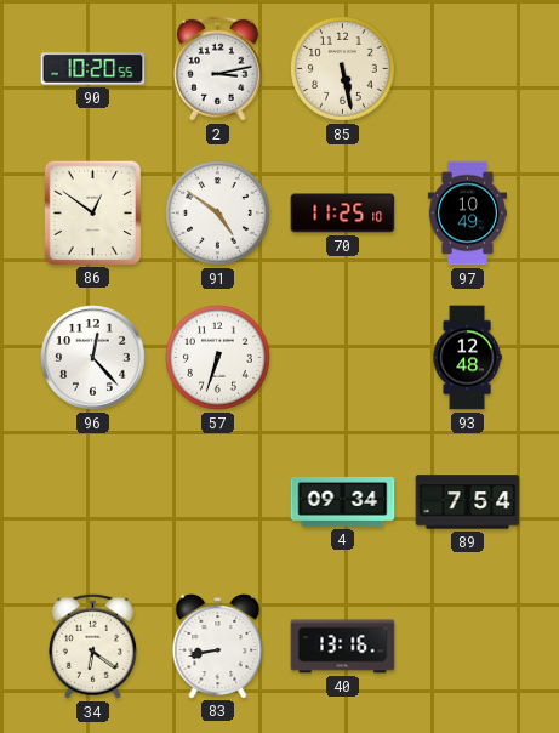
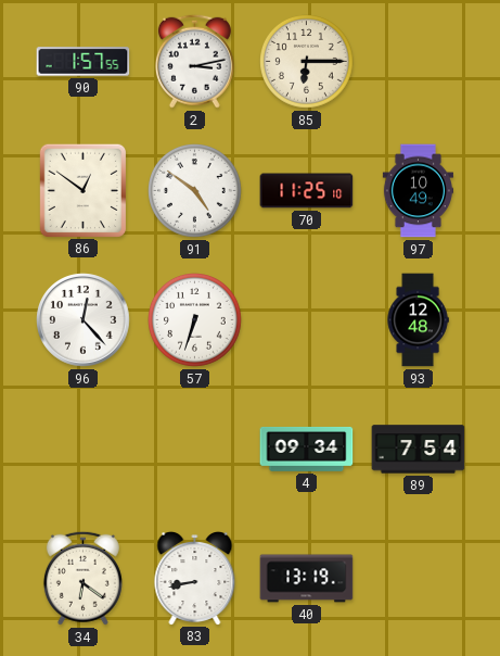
90: 10:20 -> 1:57
85: 5:28 -> 6:15
40: 13:16 -> 13:19
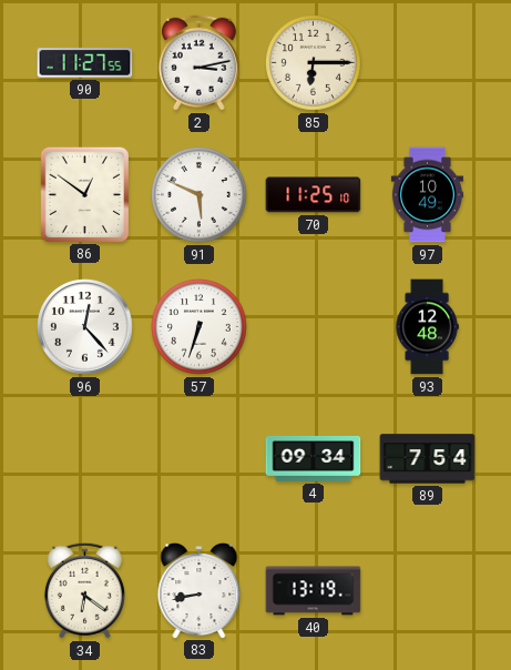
90: 1:57 -> 11:27
91: 4:51 -> 5:49
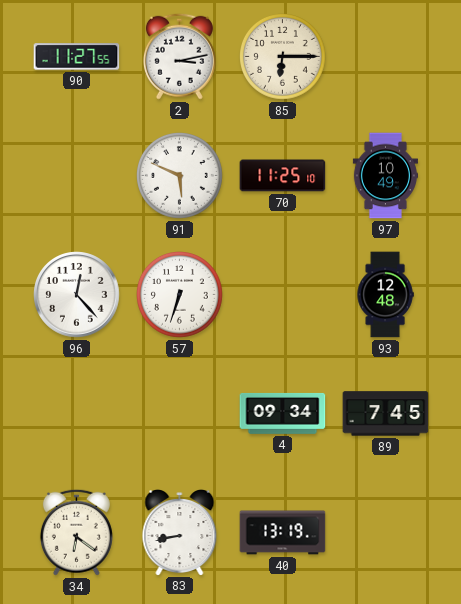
86: 12:51 -> none
89: 7:54 -> 7:45
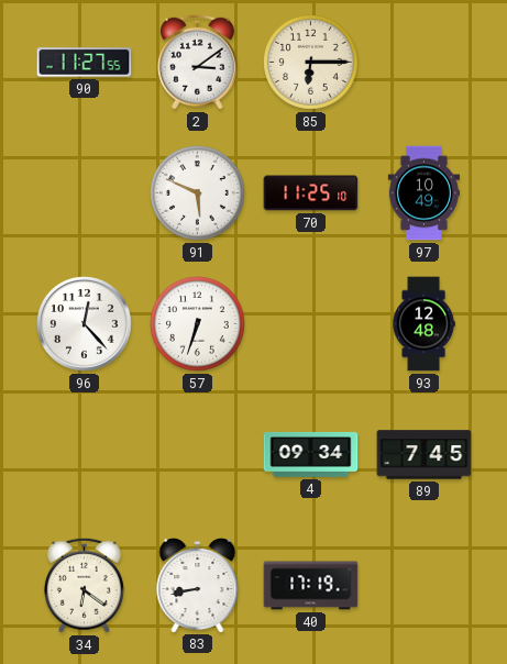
2: 3:13 -> 3:09
40: 13:19 -> 17:19
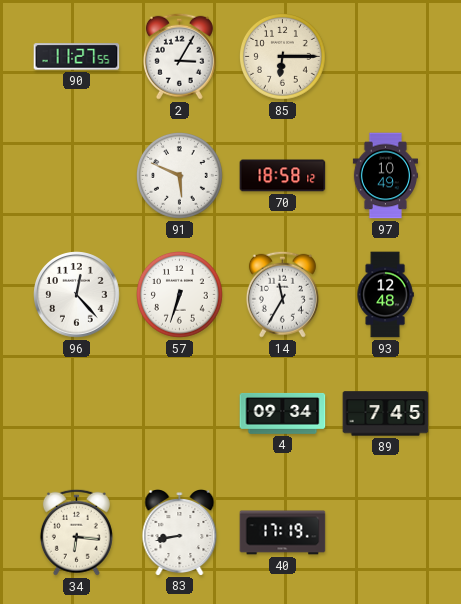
2: 3:09 -> 3:05
70: 11:25 -> 18:58
14: none -> 11:35
34: 6:21 -> 6:16
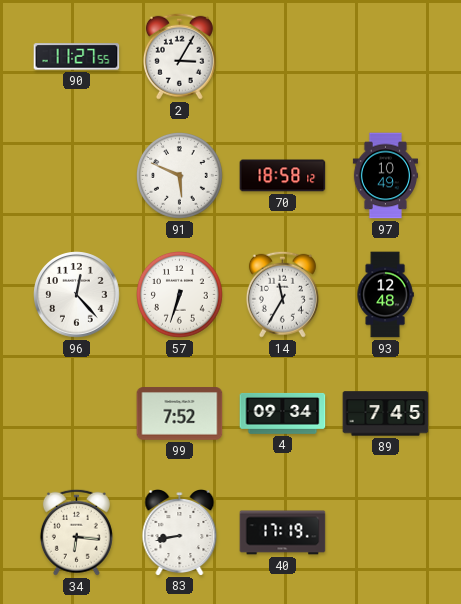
85: 6:15 -> none
99: none -> 7:52
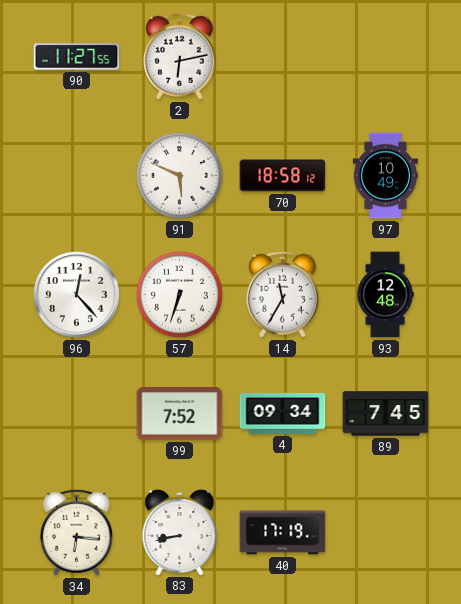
2: 3:05 -> 6:13
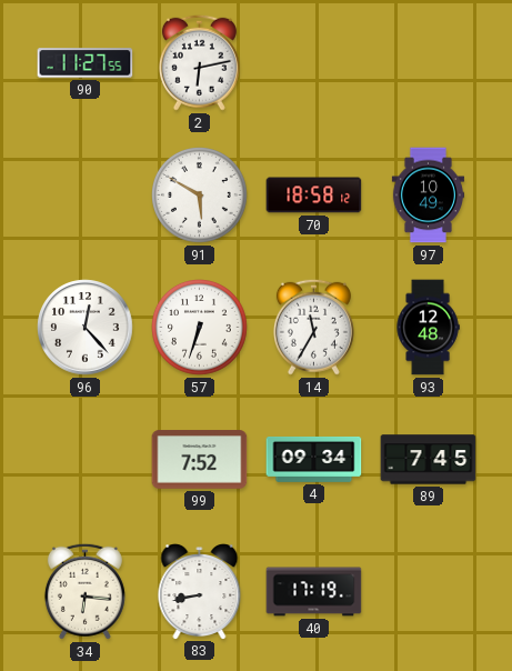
91: 5:49 -> 5:50
